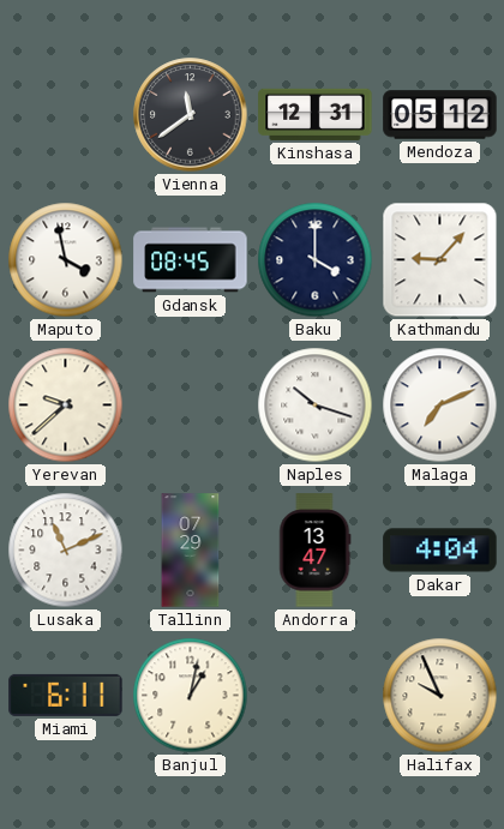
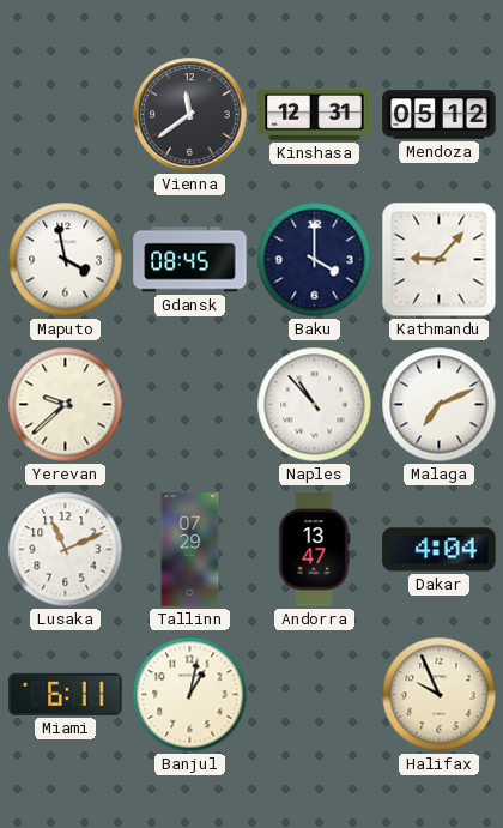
Naples: 10:18 -> 10:53
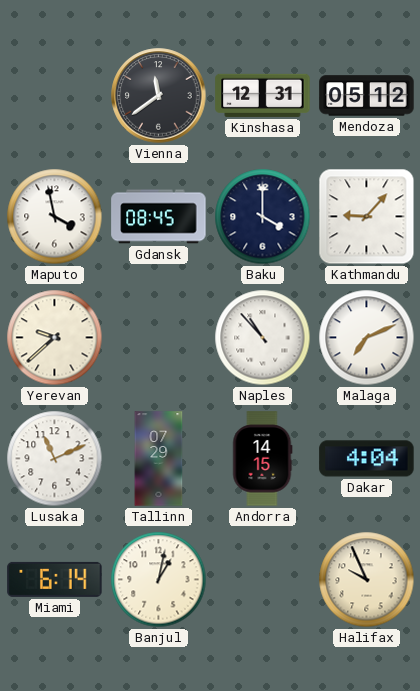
Andorra: 13:47 -> 14:15
Miami: 6:11 -> 6:14
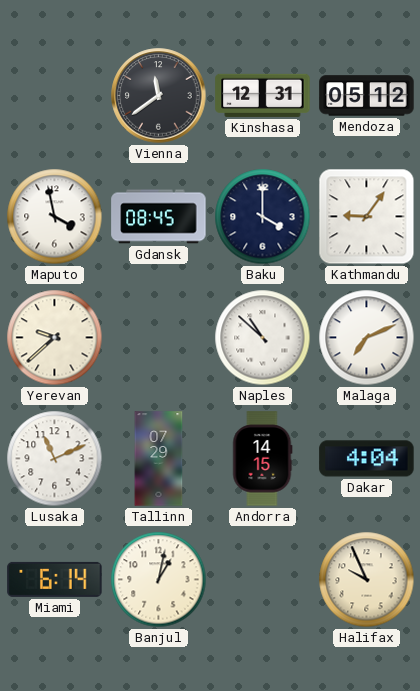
Kathmandu: 9:07 -> 9:06
Naples: 10:53 -> 10:52
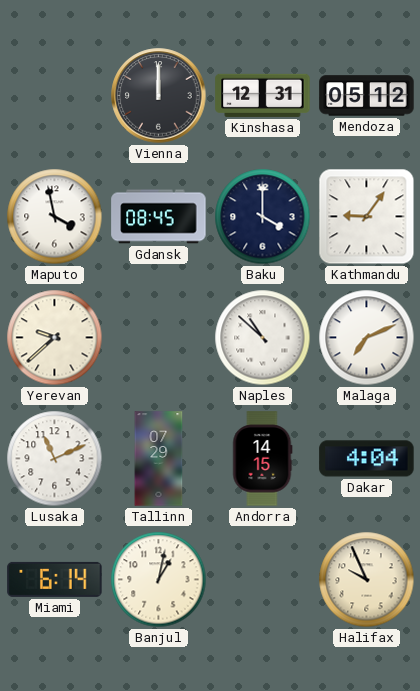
Vienna: 11:39 -> 12:00
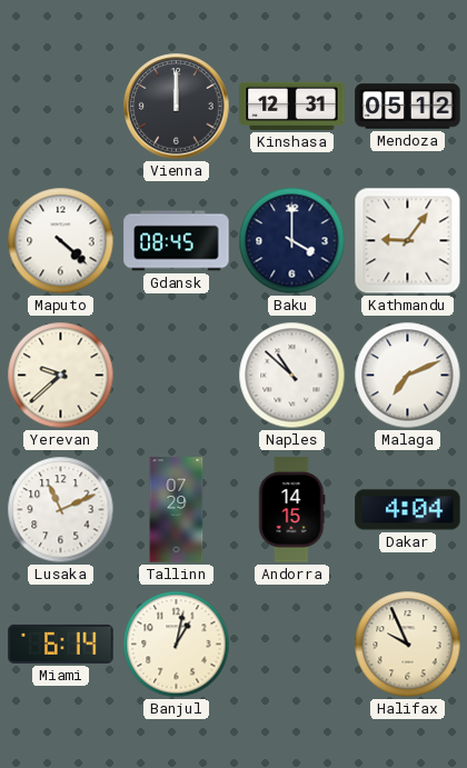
Maputo: 3:58 -> 4:22
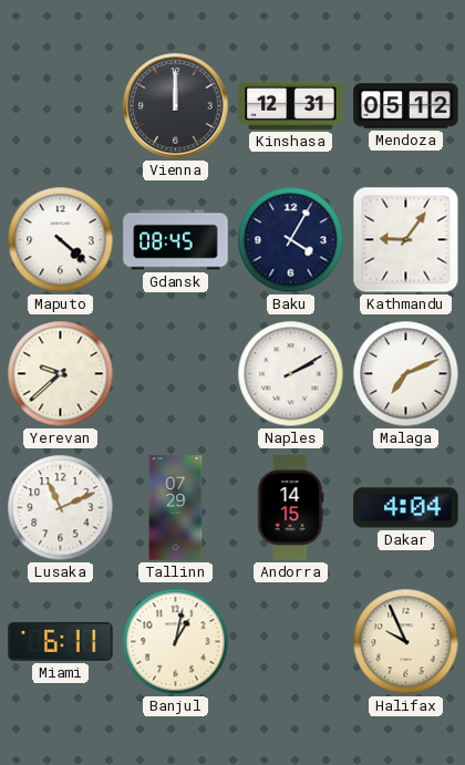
Baku: 4:00 -> 4:05
Naples: 10:52 -> 2:10
Miami: 6:14 -> 6:11
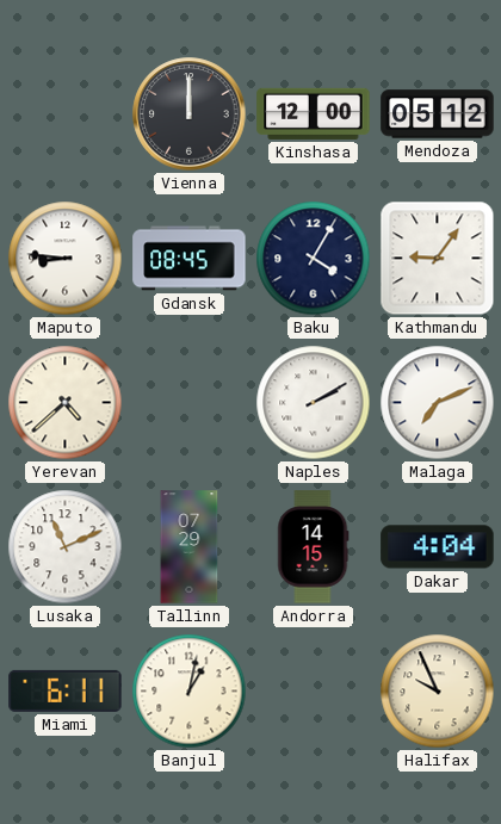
Kinshasa: 12:31 -> 12:00
Maputo: 4:22 -> 8:46
Yerevan: 9:38 -> 4:38
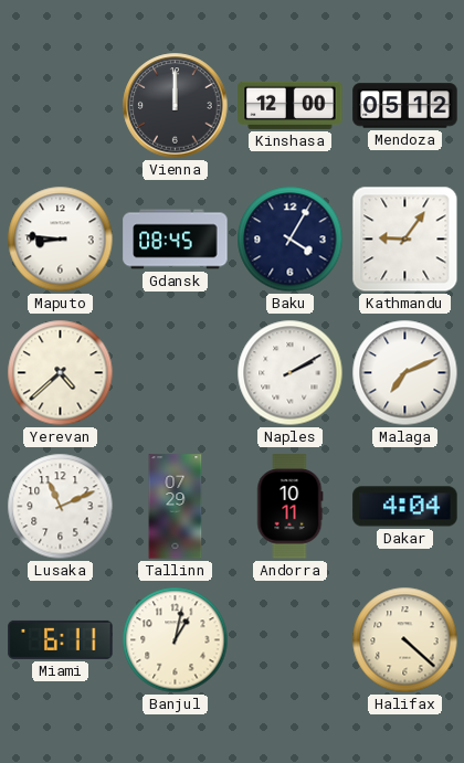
Andorra: 14:15 -> 10:11
Halifax: 9:56 -> 4:22
